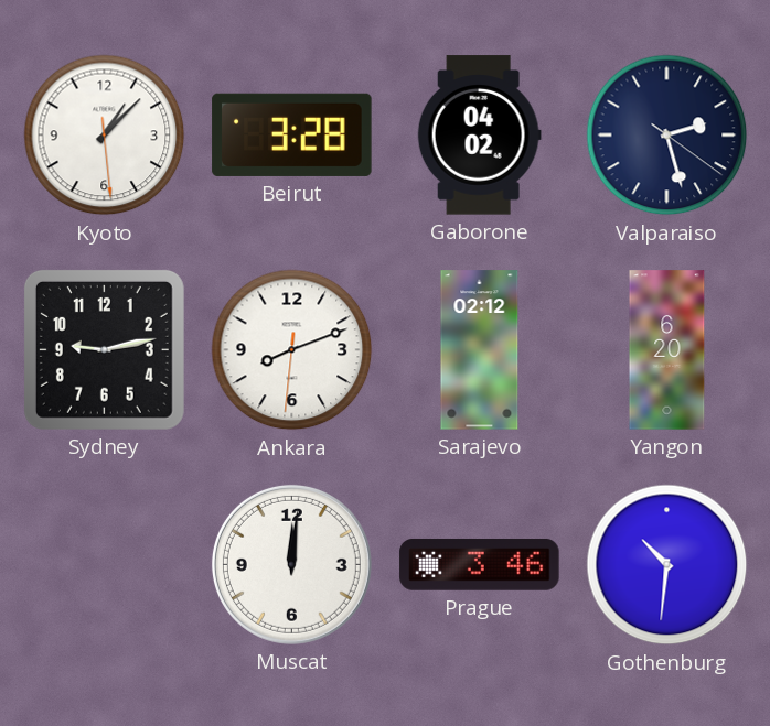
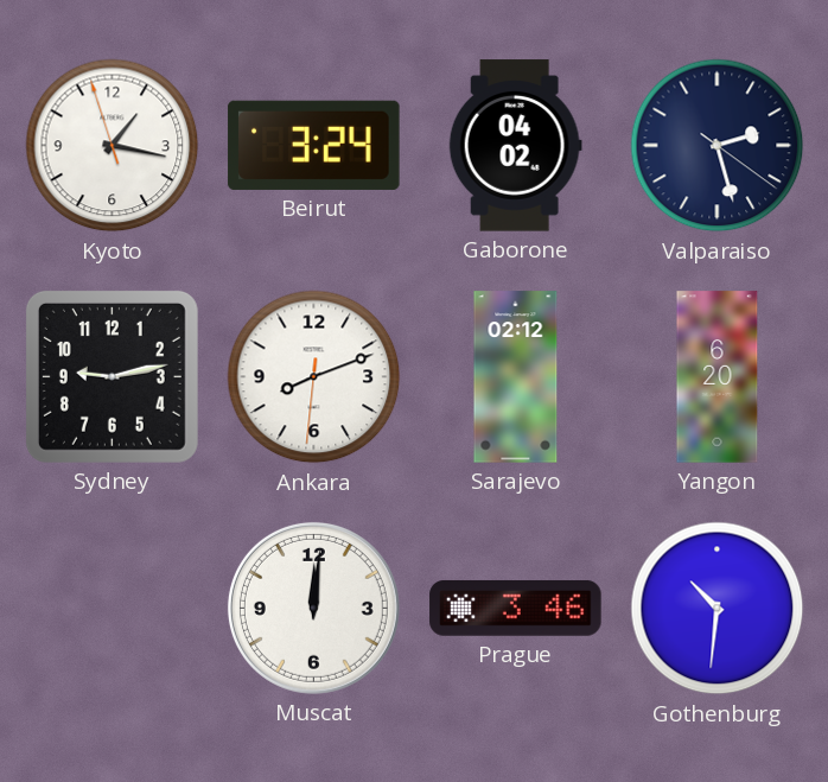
Kyoto: 1:07 -> 1:16
Beirut: 3:28 -> 3:24
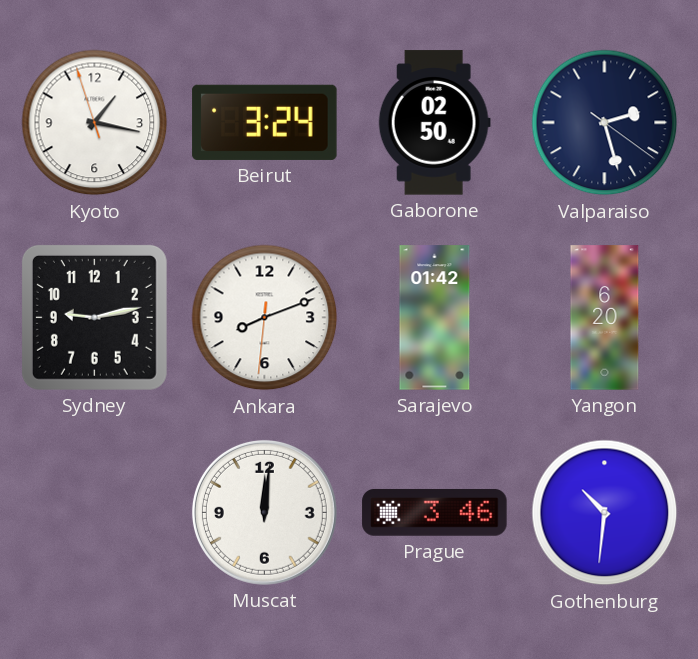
Gaborone: 04:02 -> 02:50
Sarajevo: 02:12 -> 01:42
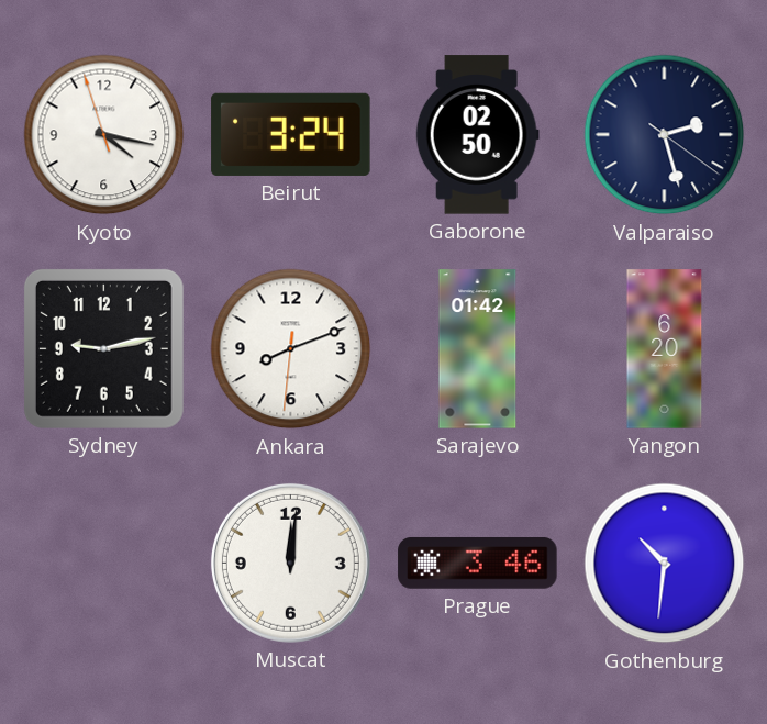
Kyoto: 1:16 -> 4:16
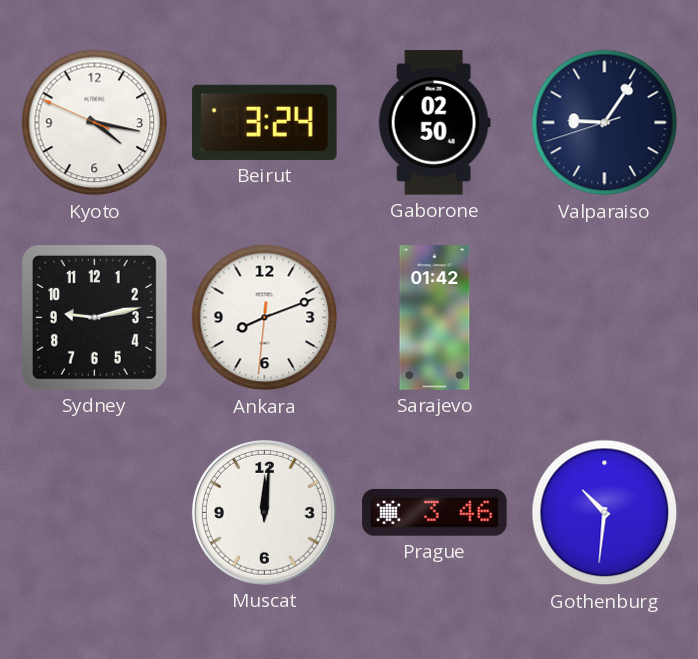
Kyoto: 4:16:57 -> 4:16:49
Valparaiso: 2:27 -> 9:05
Yangon: 6:20 -> none
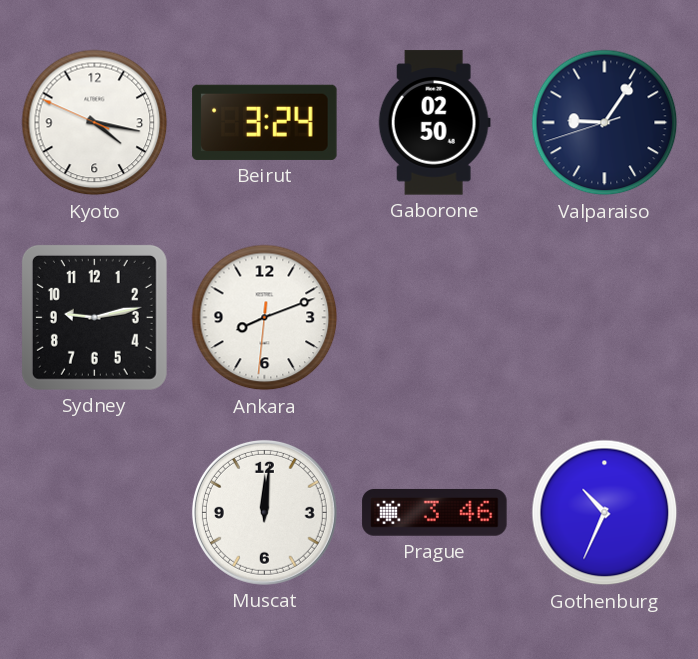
Sarajevo: 01:42 -> none
Gothenburg: 10:31 -> 10:34
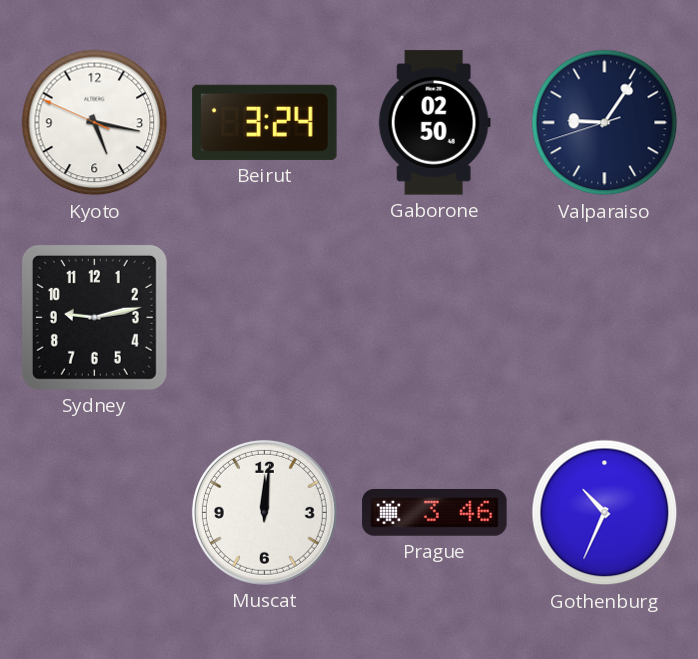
Kyoto: 4:16 -> 5:16
Ankara: 8:11 -> none
